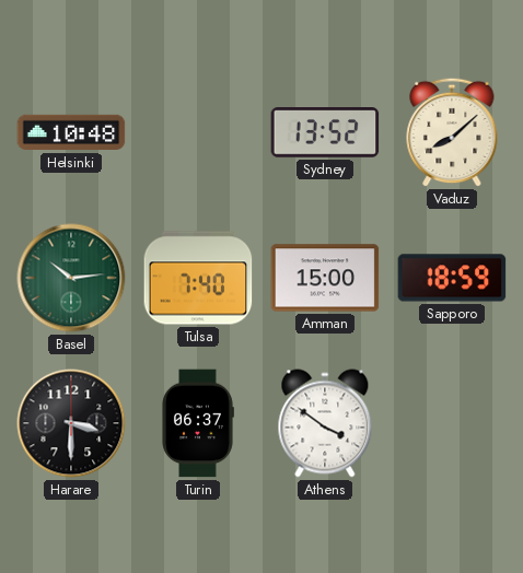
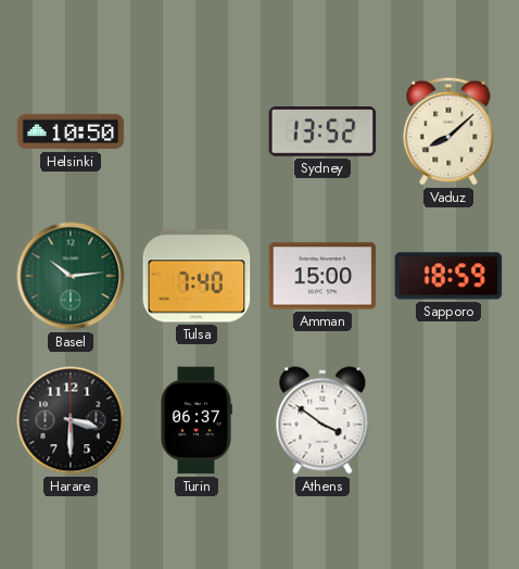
Helsinki: 10:48 -> 10:50
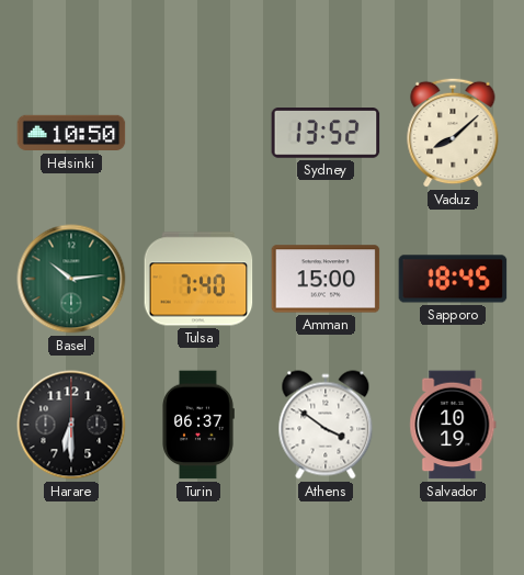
Sapporo: 18:59 -> 18:45
Harare: 3:30 -> 6:30
Salvador: none -> 10:19
